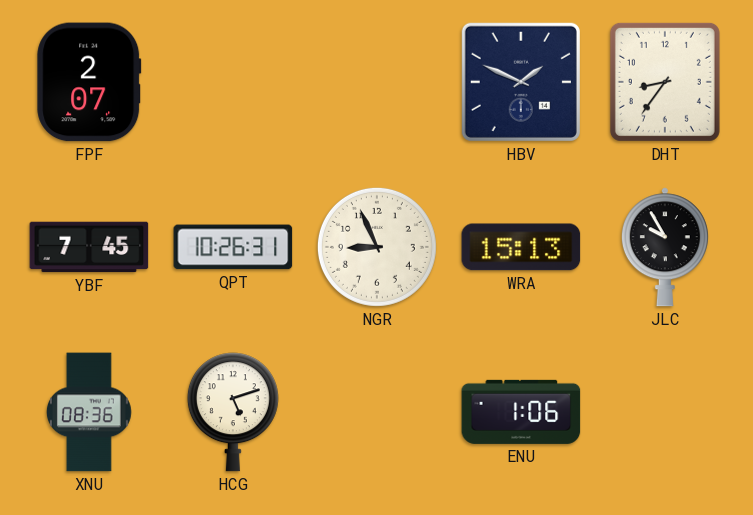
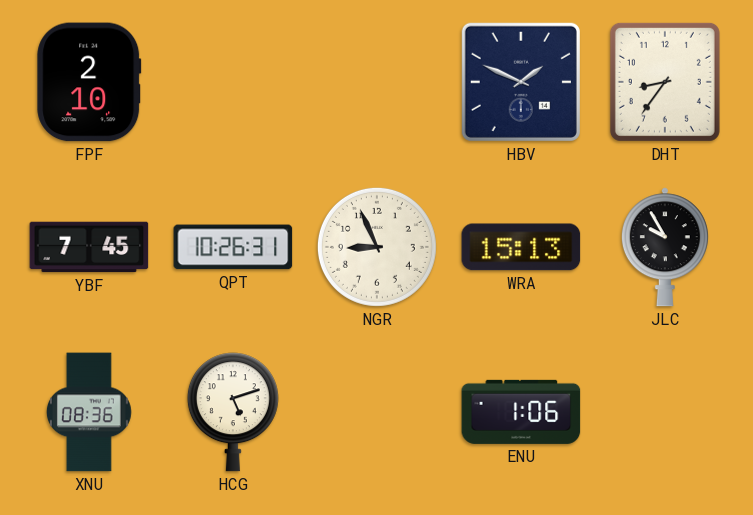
FPF: 2:07 -> 2:10
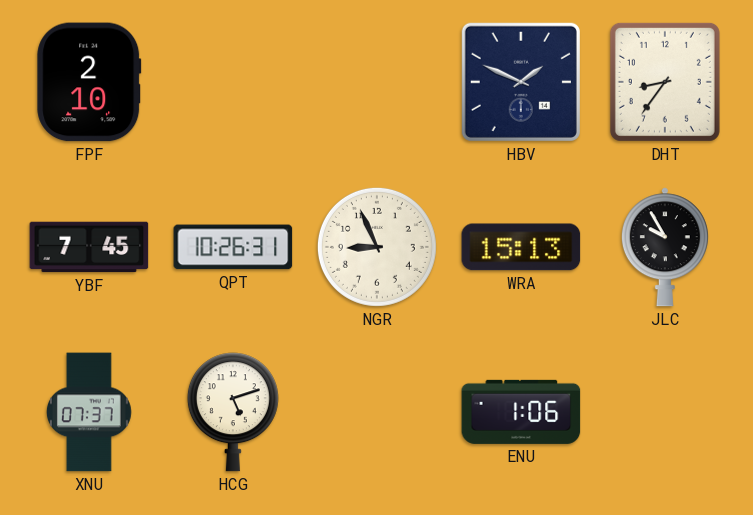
XNU: 08:36 -> 07:37
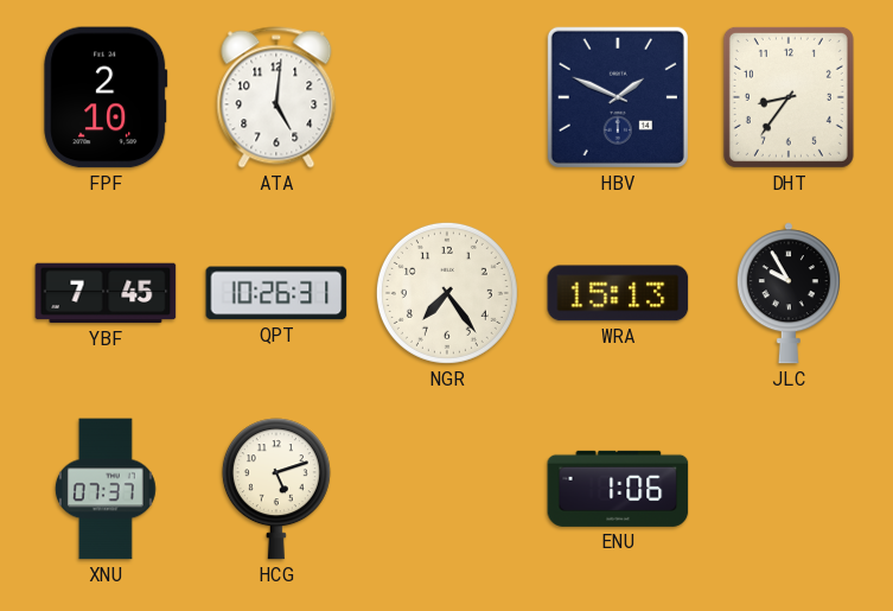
ATA: none -> 5:01
NGR: 8:56 -> 7:24
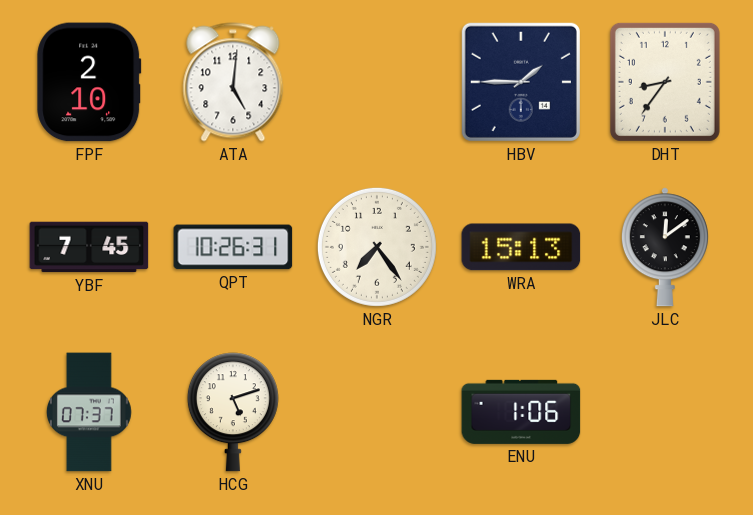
HBV: 1:49 -> 1:45
JLC: 9:55 -> 12:09
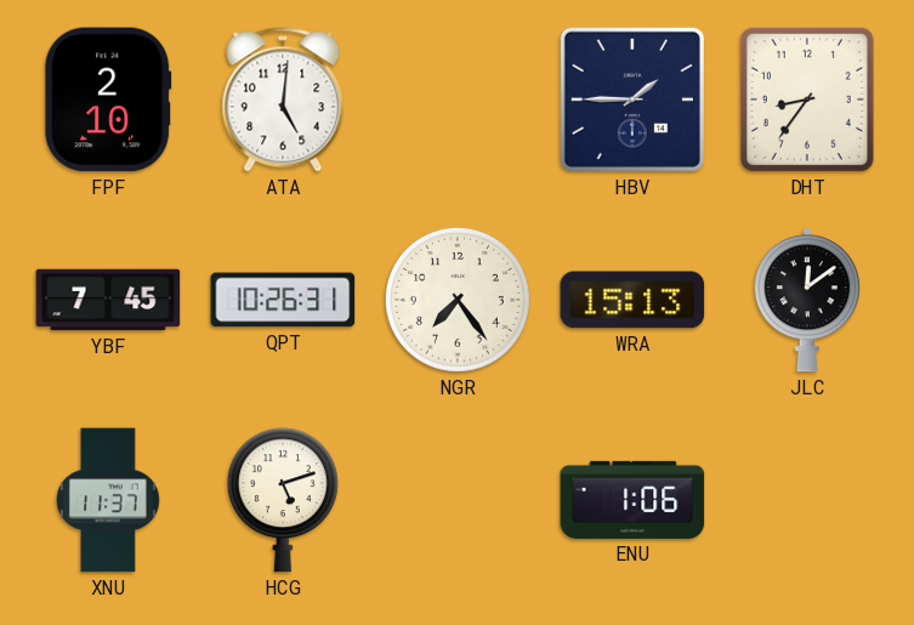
XNU: 07:37 -> 11:37
